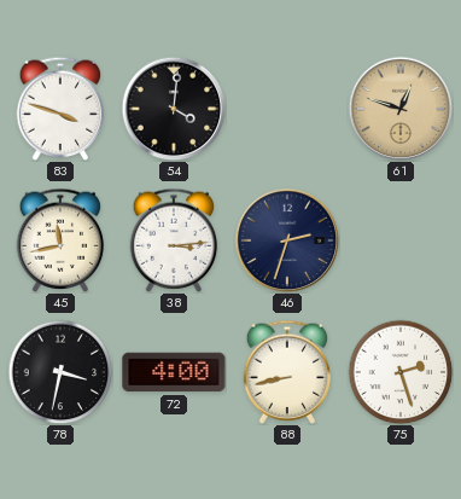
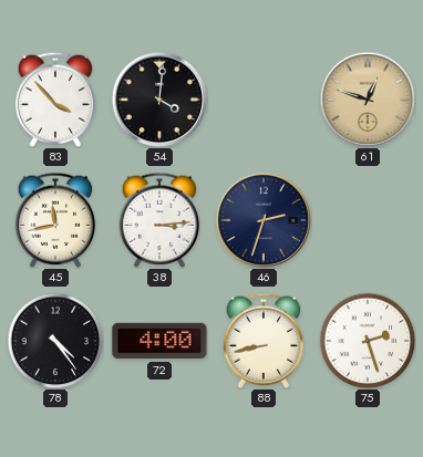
83: 3:48 -> 3:53
78: 3:32 -> 4:24
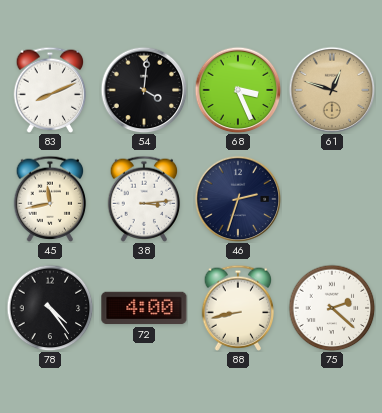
83: 3:53 -> 8:11
68: none -> 3:26
75: 2:27 -> 2:22
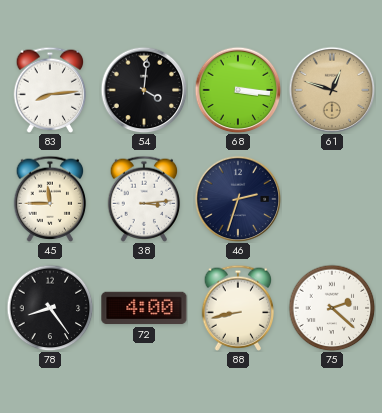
83: 8:11 -> 8:14
68: 3:26 -> 3:16
45: 11:43 -> 11:45
78: 4:24 -> 8:24
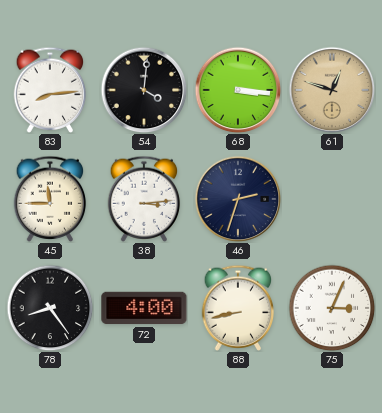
75: 2:22 -> 3:04
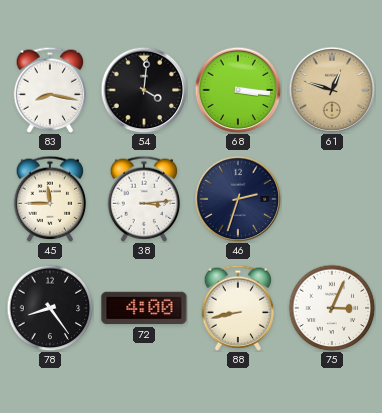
83: 8:14 -> 8:17
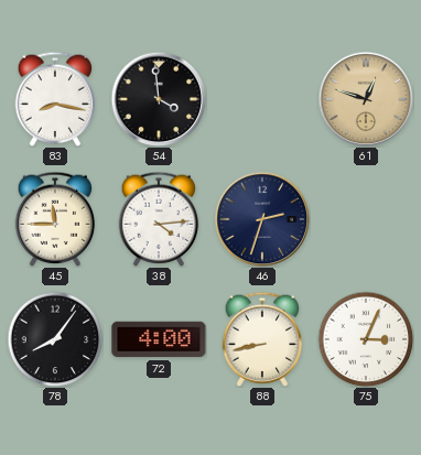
54: 4:01 -> 3:59
68: 3:16 -> none
38: 3:14 -> 4:14
78: 8:24 -> 8:06
